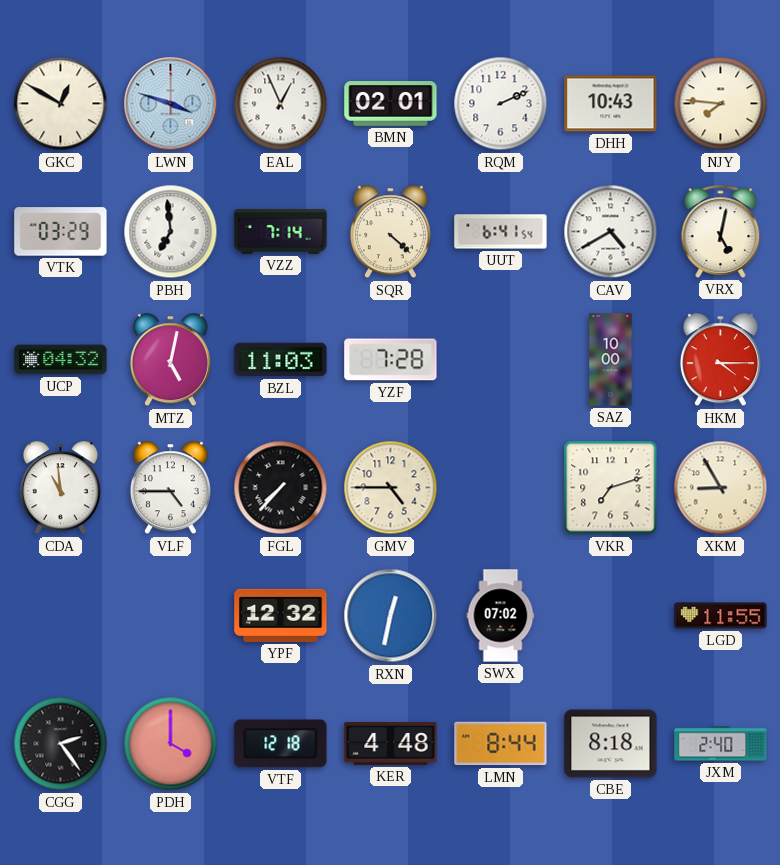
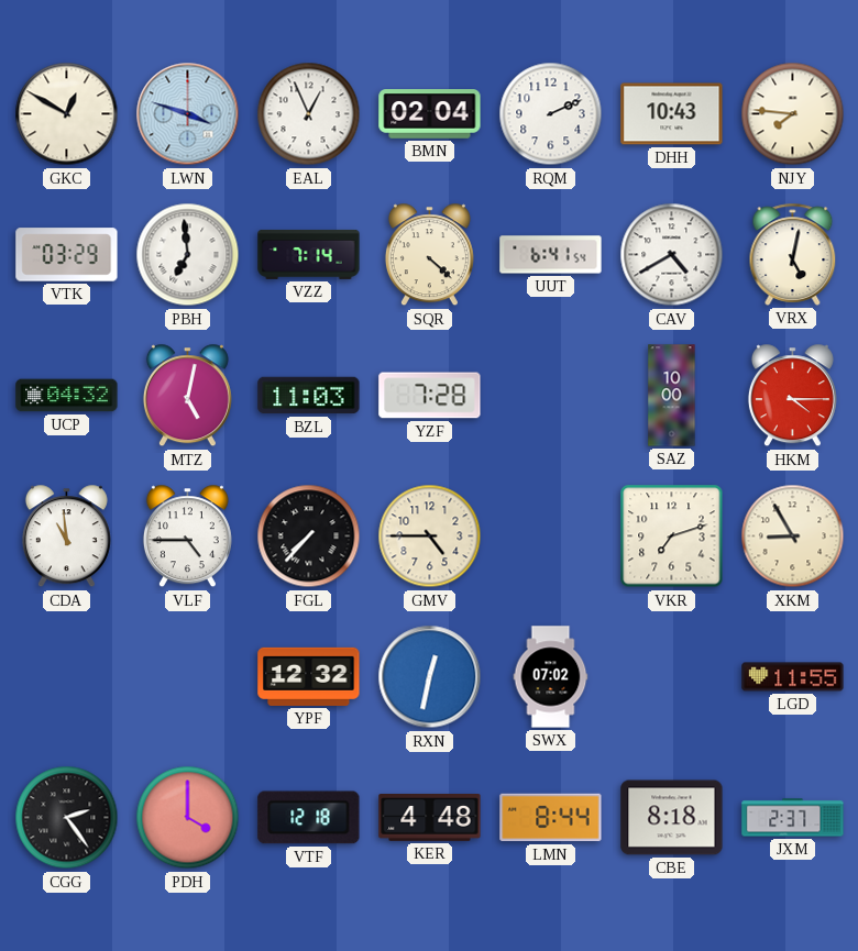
BMN: 02:01 -> 02:04
JXM: 2:40 -> 2:37
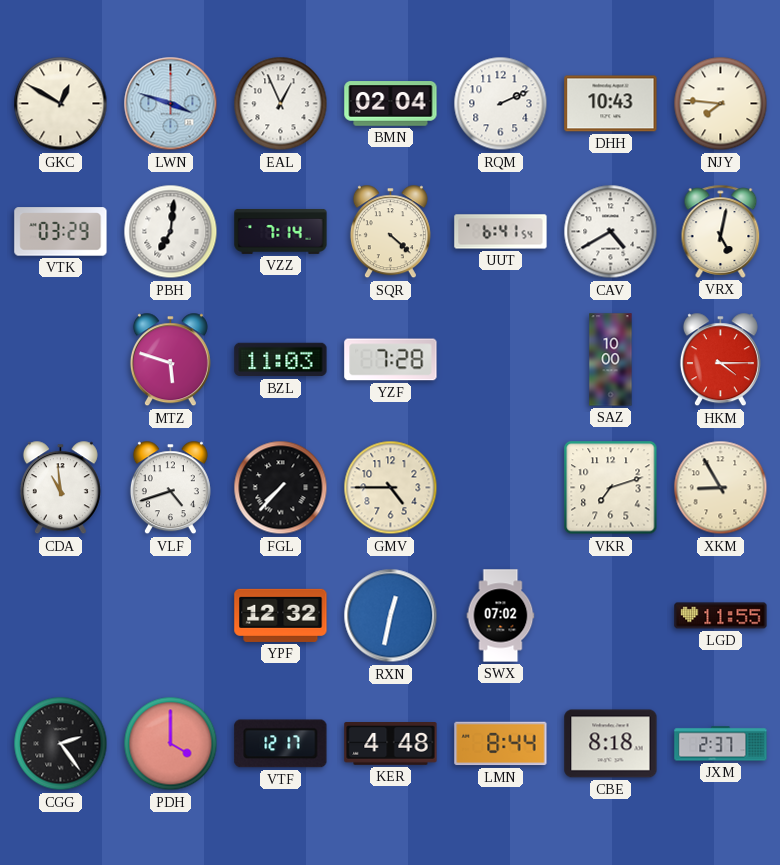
PBH: 6:59 -> 7:01
UCP: 04:32 -> none
MTZ: 5:02 -> 5:48
VLF: 4:45 -> 4:42
VTF: 12:18 -> 12:17
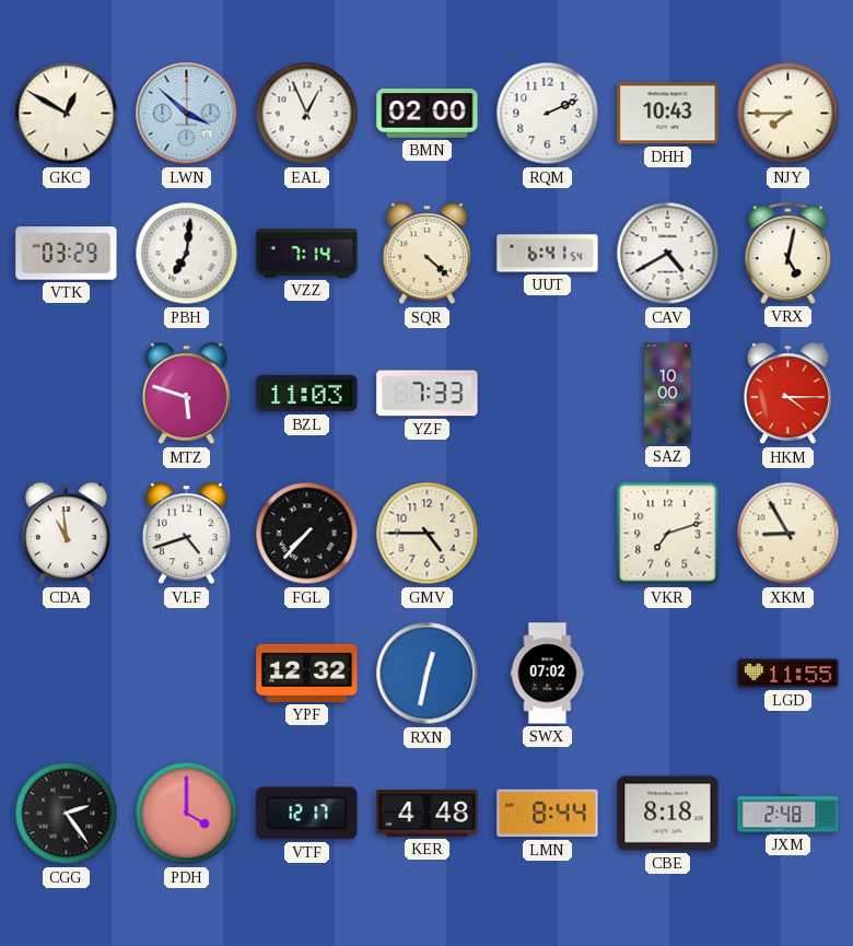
LWN: 3:48 -> 3:52
BMN: 02:04 -> 02:00
NJY: 7:46 -> 7:45
YZF: 7:28 -> 7:33
JXM: 2:37 -> 2:48
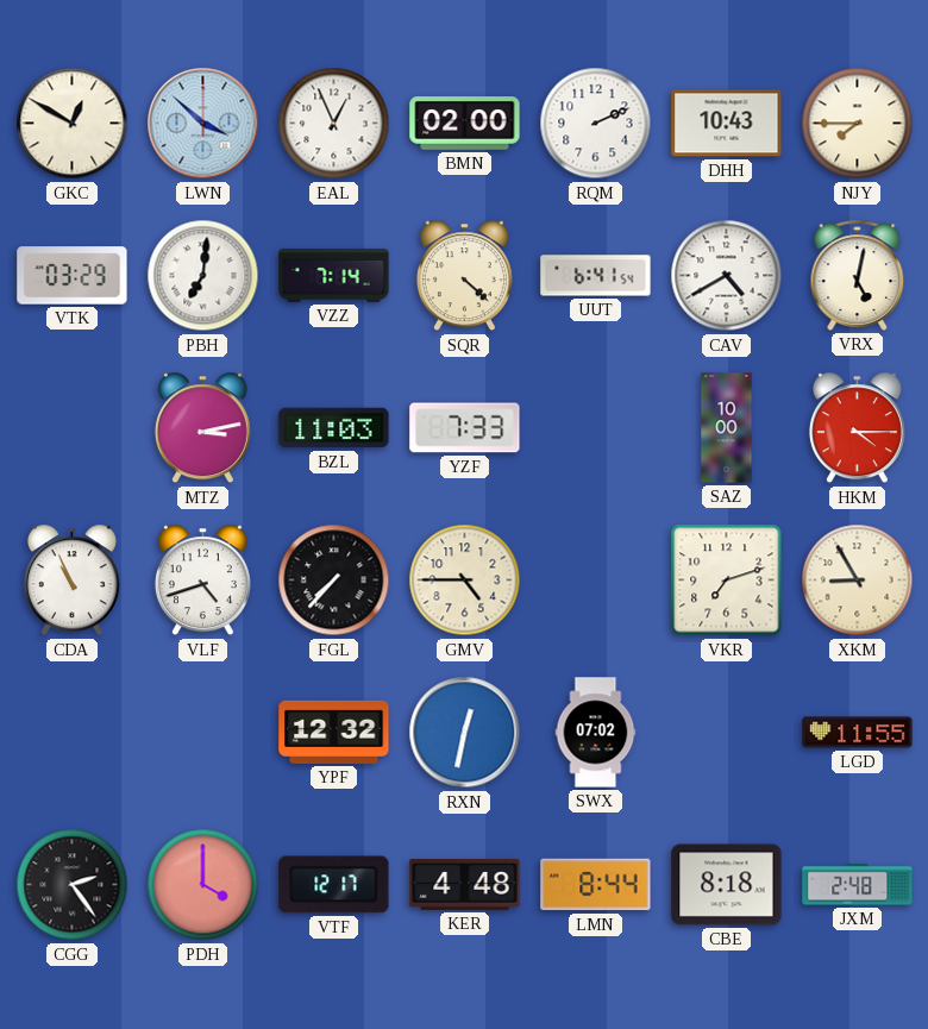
MTZ: 5:48 -> 3:13
CDA: 10:59 -> 10:56
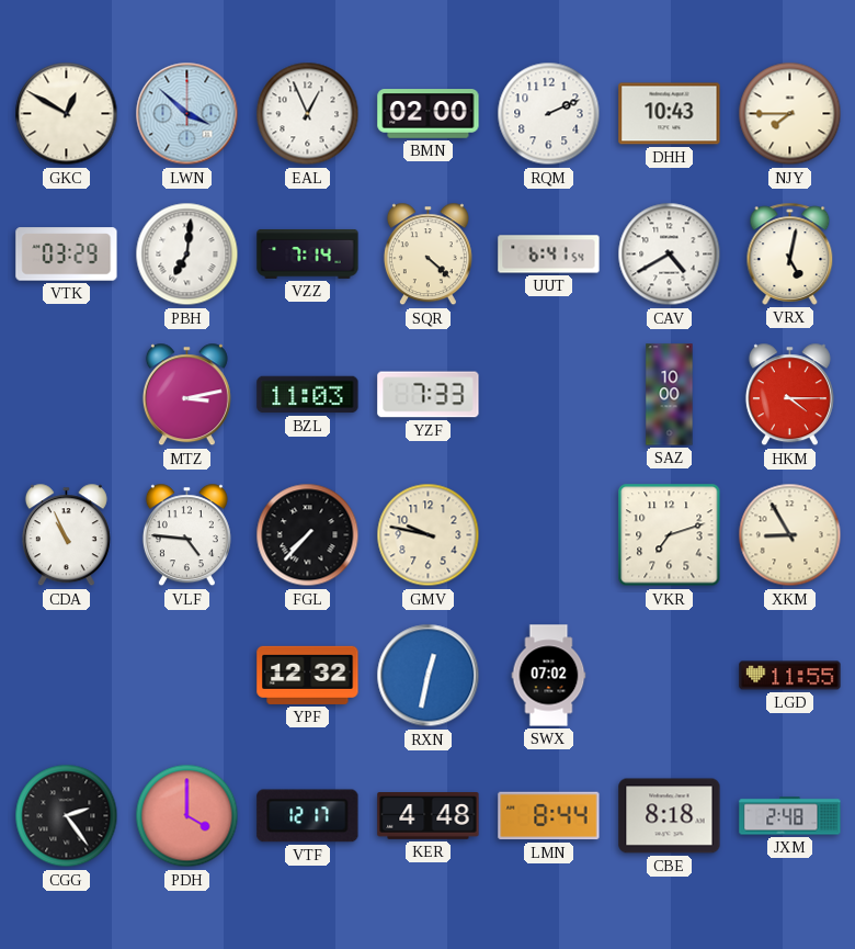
VLF: 4:42 -> 4:46
GMV: 4:45 -> 9:47
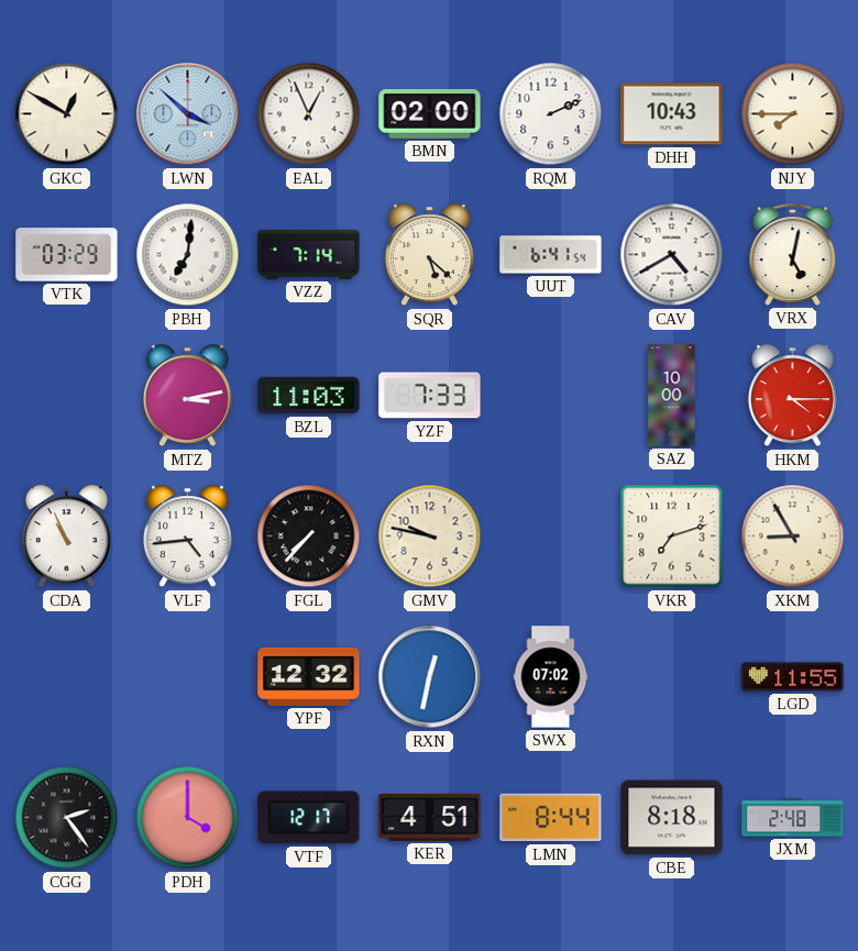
SQR: 4:22 -> 5:22
VLF: 4:46 -> 4:44
KER: 4:48 -> 4:51
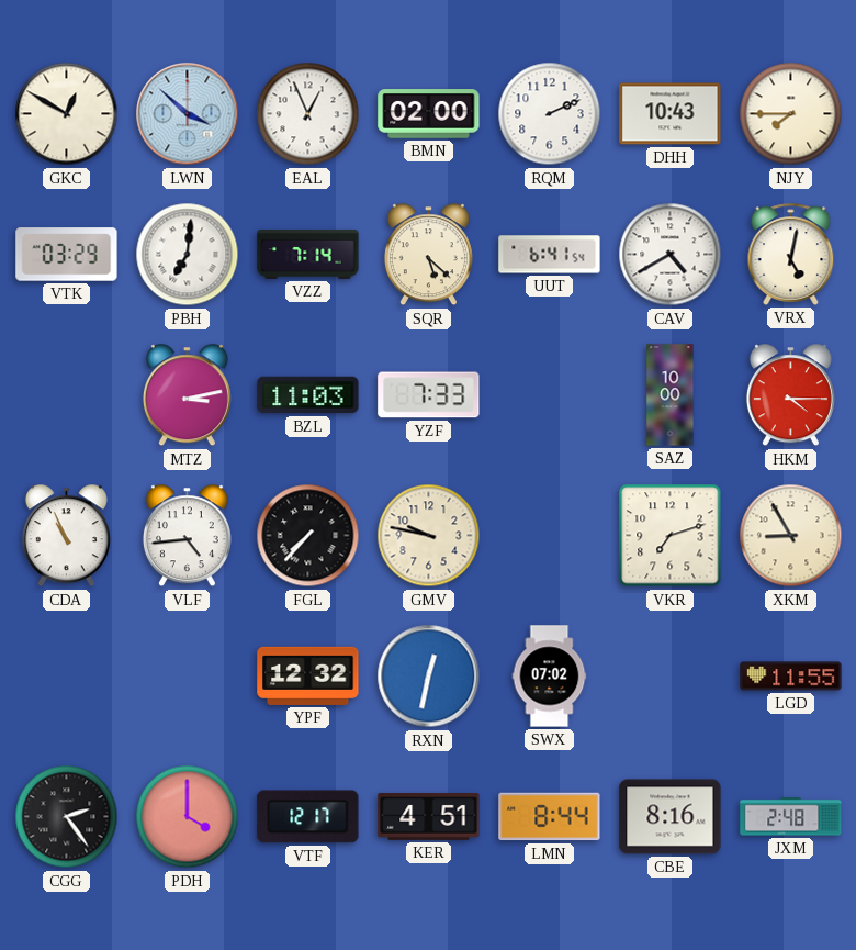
CBE: 8:18 -> 8:16
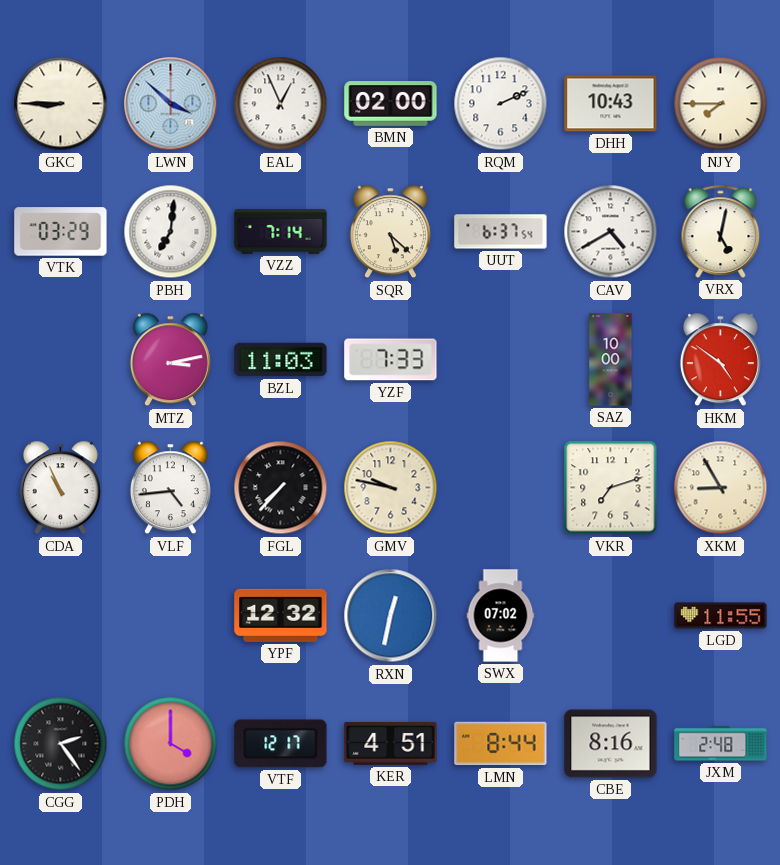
GKC: 12:50 -> 8:45
UUT: 6:41 -> 6:37
HKM: 4:15 -> 4:51
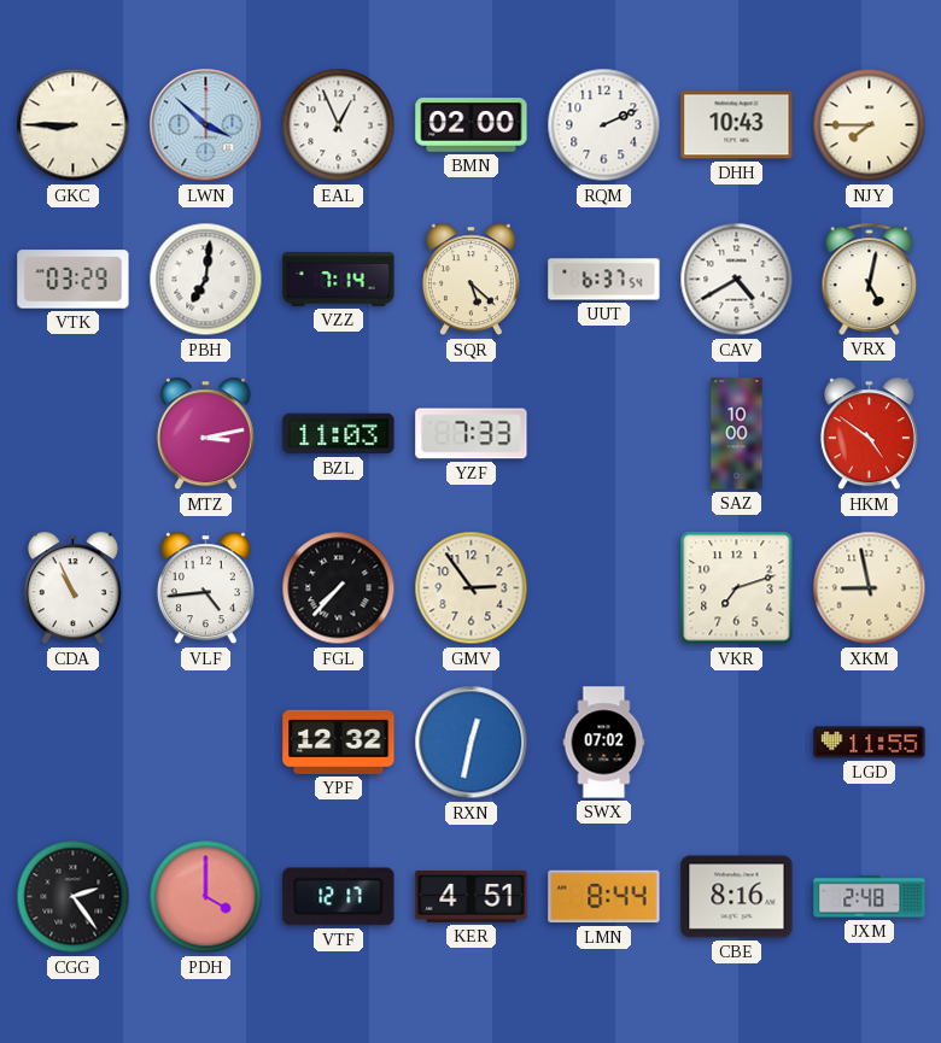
GMV: 9:47 -> 2:54
XKM: 8:55 -> 8:58
